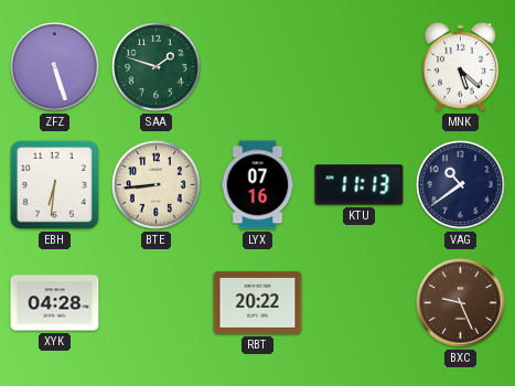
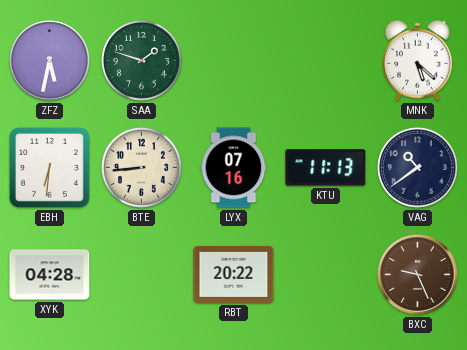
ZFZ: 5:27 -> 5:32
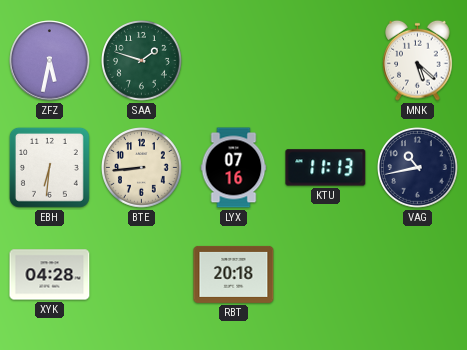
VAG: 10:39 -> 10:43
RBT: 20:22 -> 20:18
BXC: 9:26 -> none
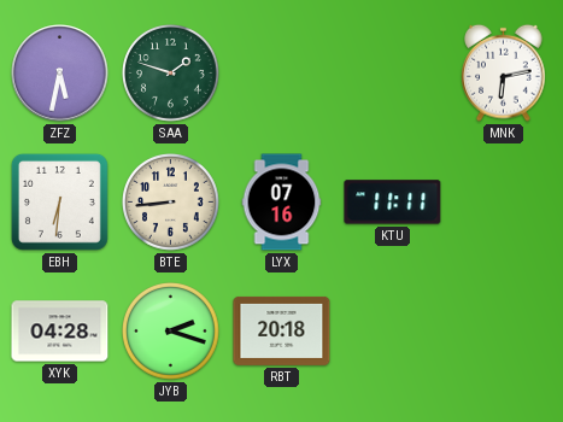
MNK: 5:22 -> 6:13
KTU: 11:13 -> 11:11
VAG: 10:43 -> none
JYB: none -> 2:18
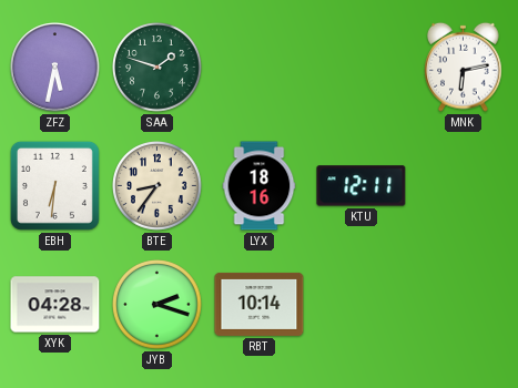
BTE: 8:44 -> 8:36
LYX: 07:16 -> 18:16
KTU: 11:11 -> 12:11
RBT: 20:18 -> 10:14
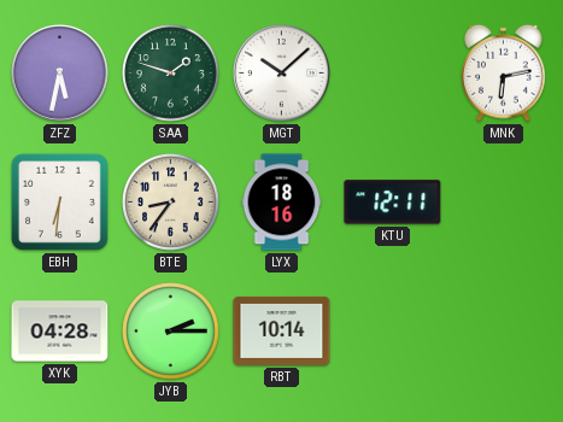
MGT: none -> 10:08
JYB: 2:18 -> 2:15
